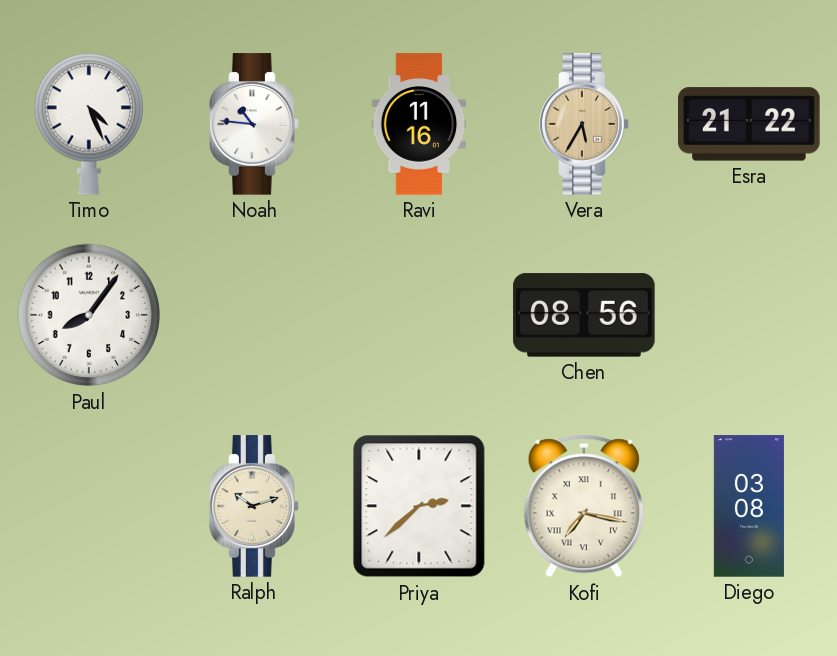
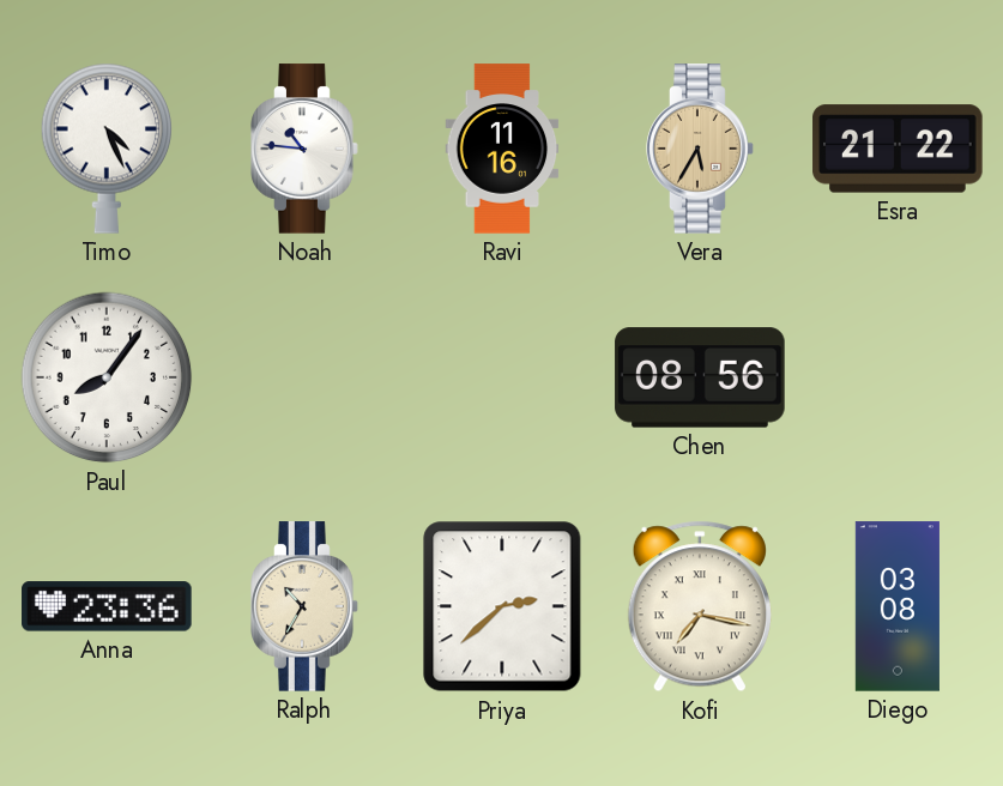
Anna: none -> 23:36
Ralph: 10:12 -> 10:35
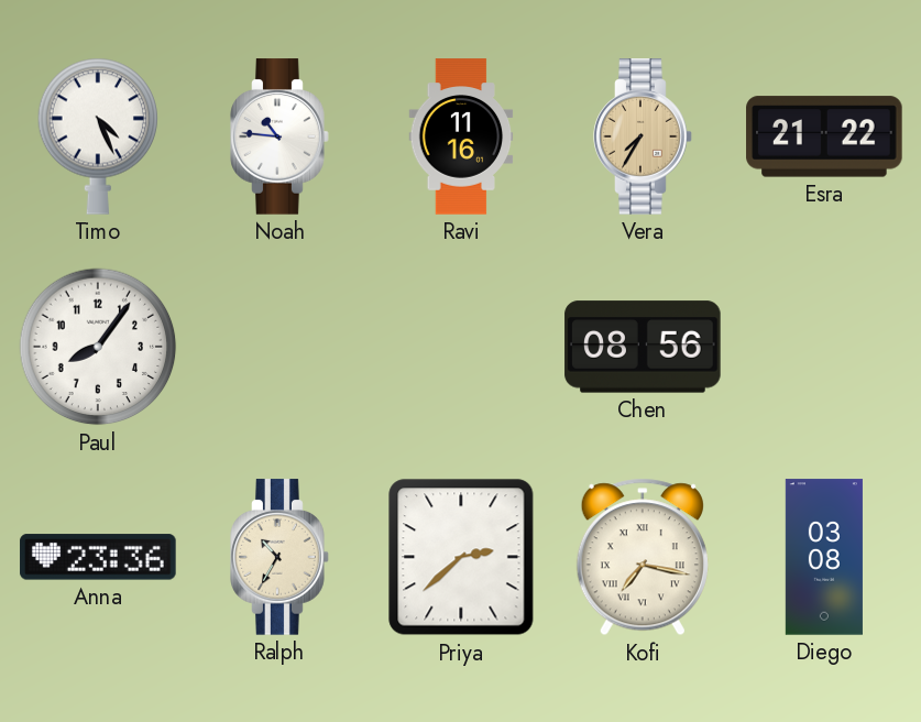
Vera: 5:35 -> 7:35
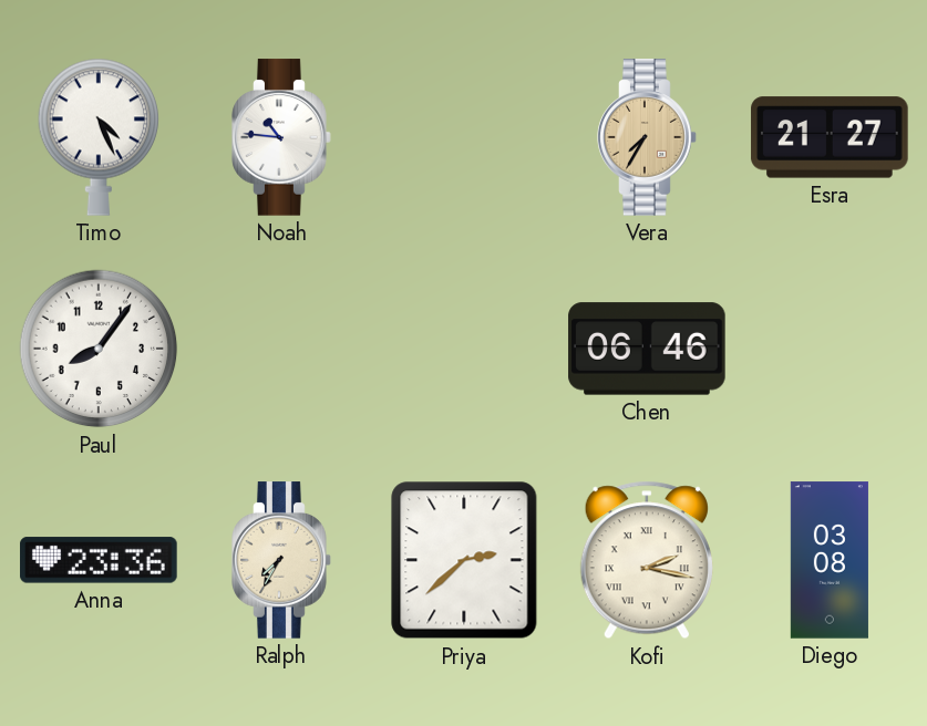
Ravi: 11:16 -> none
Esra: 21:22 -> 21:27
Chen: 08:56 -> 06:46
Ralph: 10:35 -> 7:35
Kofi: 7:17 -> 2:17
